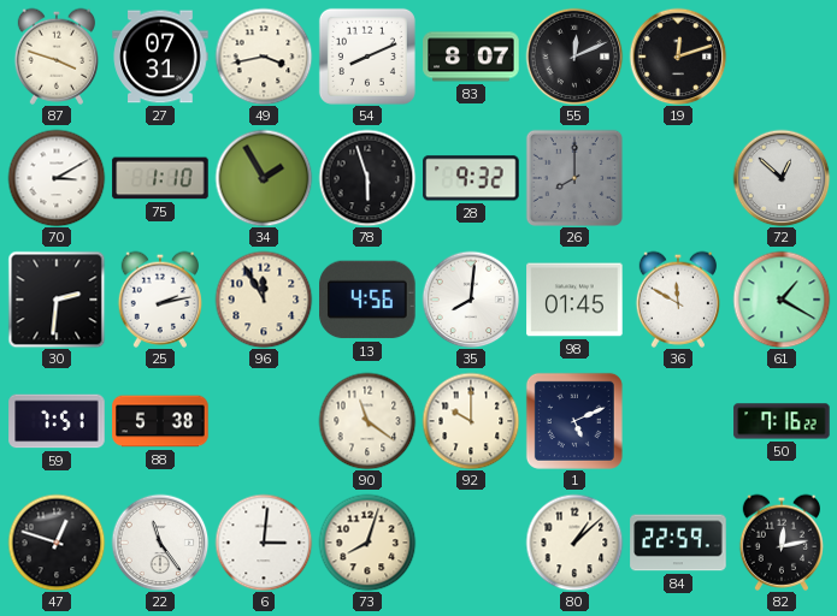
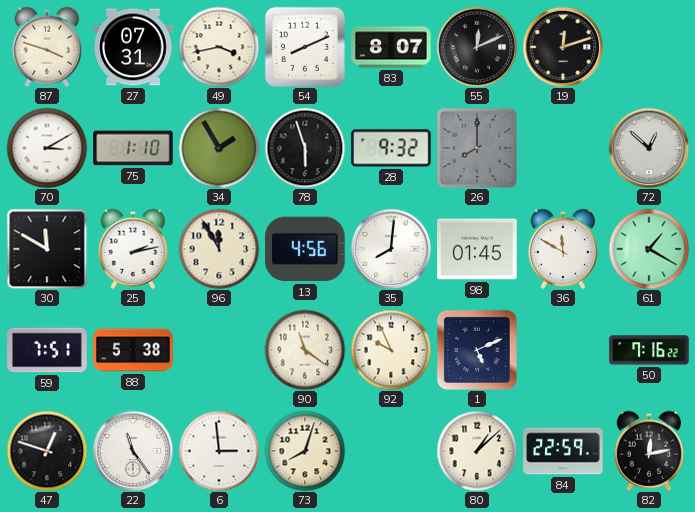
30: 2:31 -> 11:50
92: 10:00 -> 9:56
6: 3:01 -> 2:59
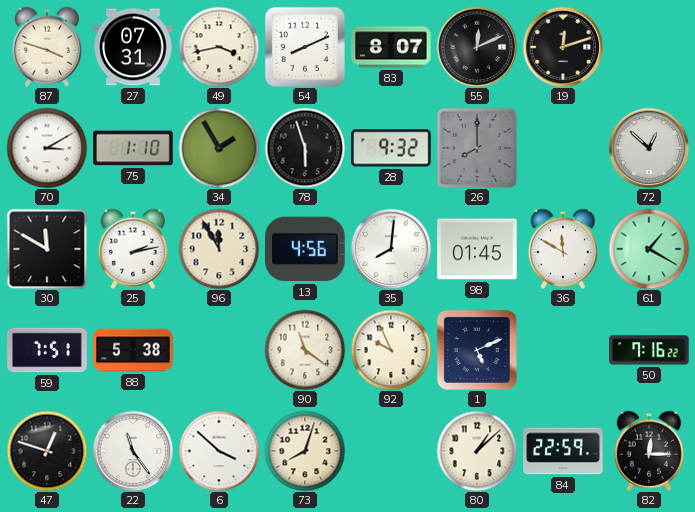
6: 2:59 -> 3:52
82: 12:13 -> 12:15
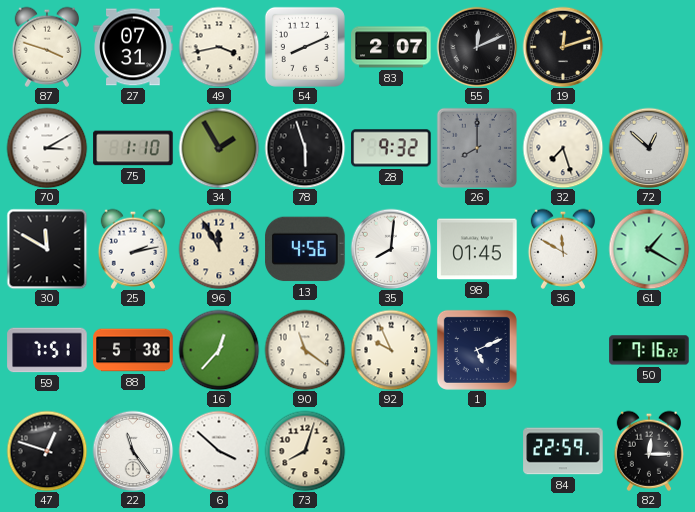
83: 8:07 -> 2:07
32: none -> 7:27
16: none -> 12:37
80: 1:08 -> none
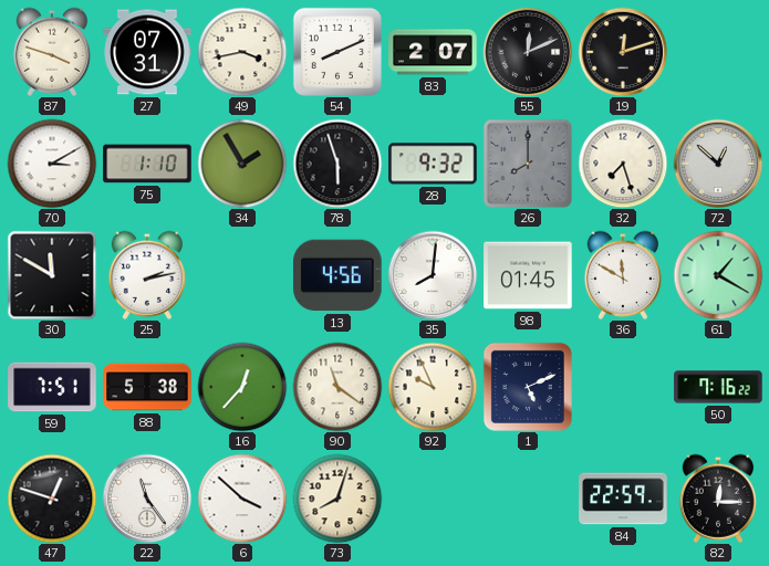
96: 11:55 -> none
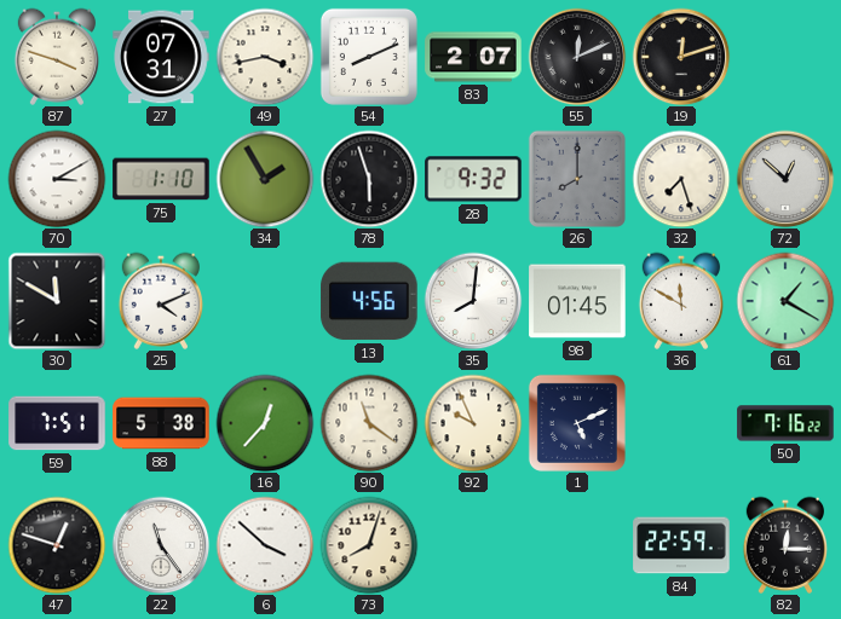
25: 2:13 -> 4:11
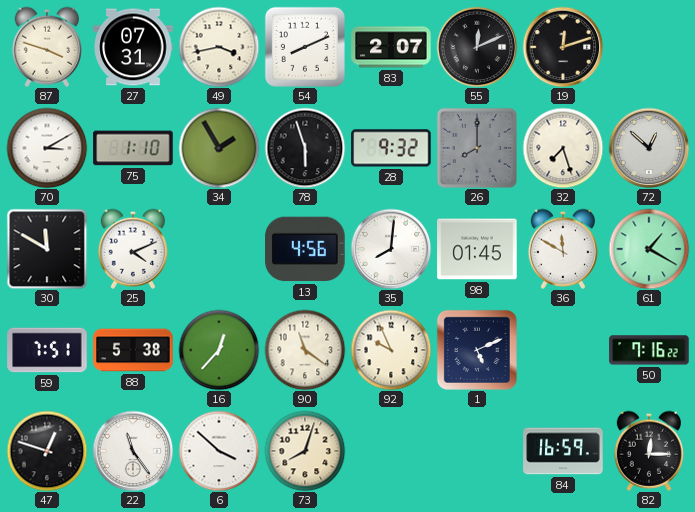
84: 22:59 -> 16:59
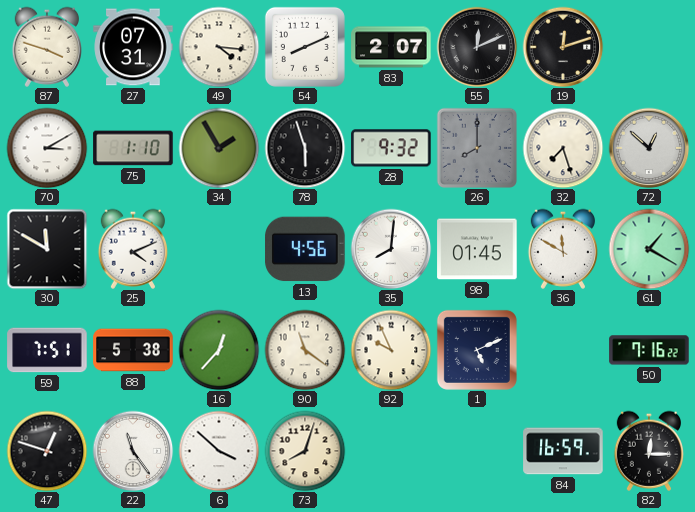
49: 3:43 -> 4:16
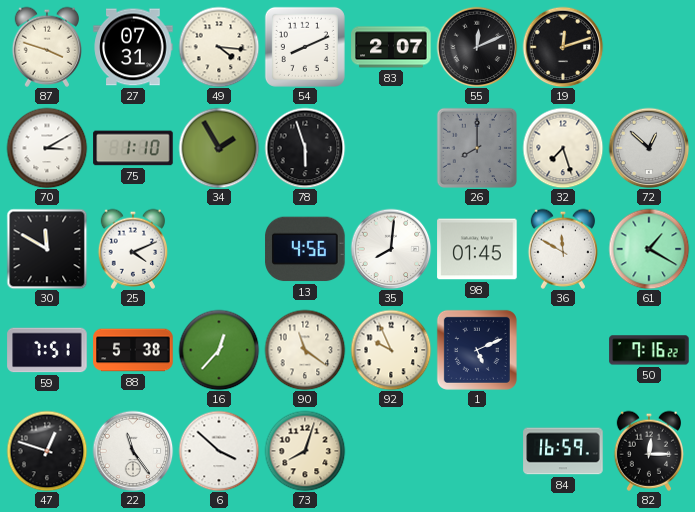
28: 9:32 -> none
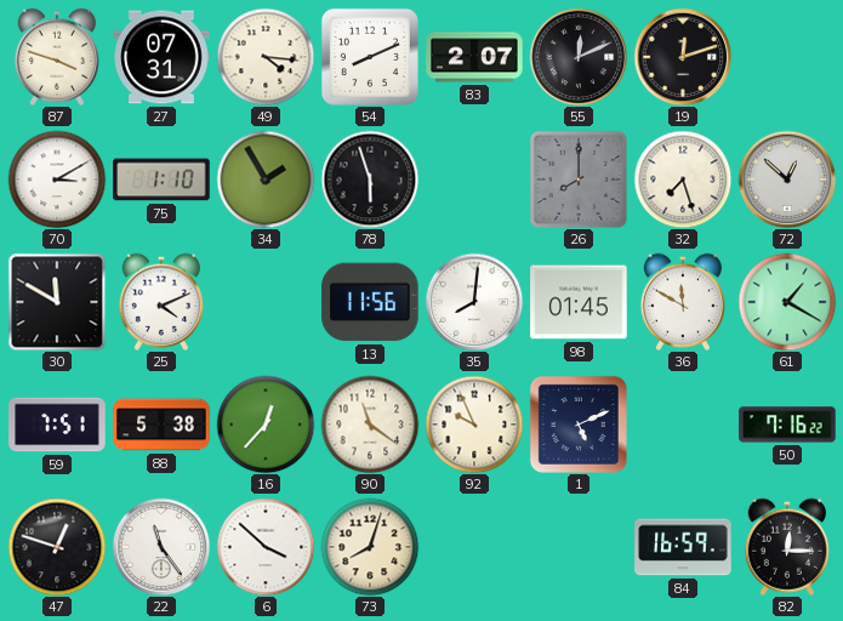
13: 4:56 -> 11:56
